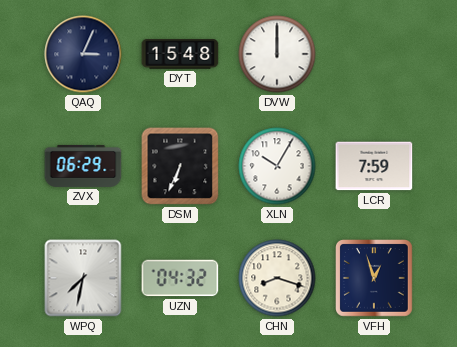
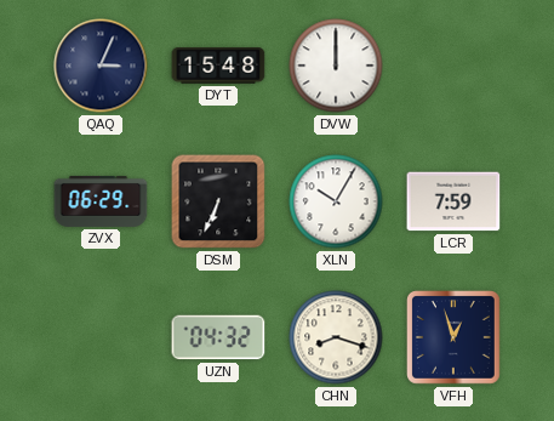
WPQ: 7:32 -> none
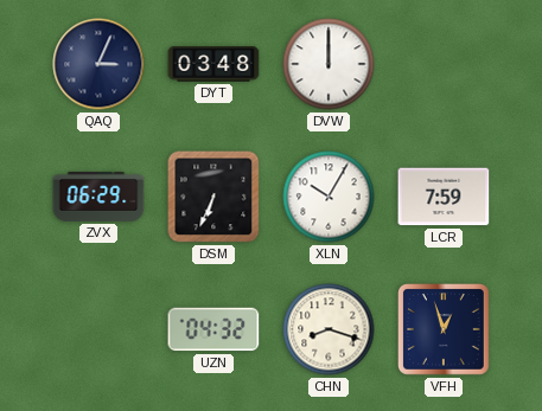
DYT: 15:48 -> 03:48
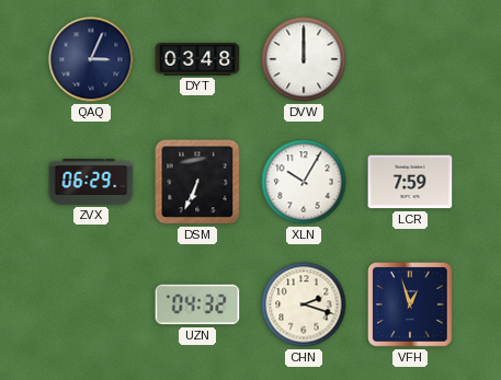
CHN: 8:18 -> 2:18
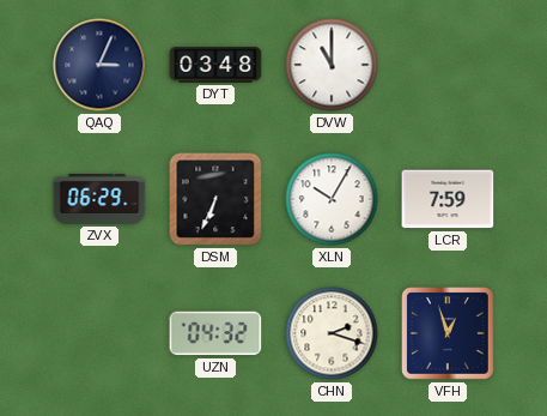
DVW: 12:00 -> 11:00
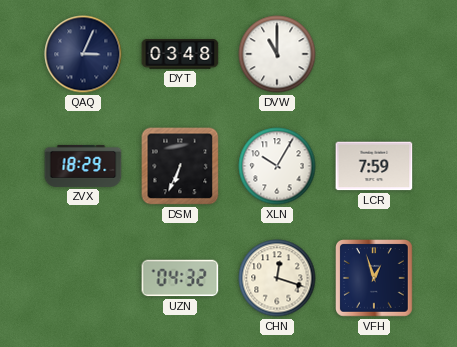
ZVX: 06:29 -> 18:29
CHN: 2:18 -> 12:18
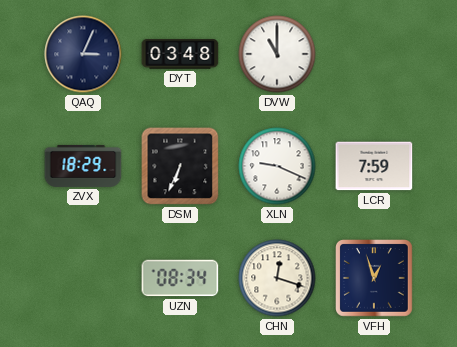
XLN: 10:05 -> 9:19
UZN: 04:32 -> 08:34
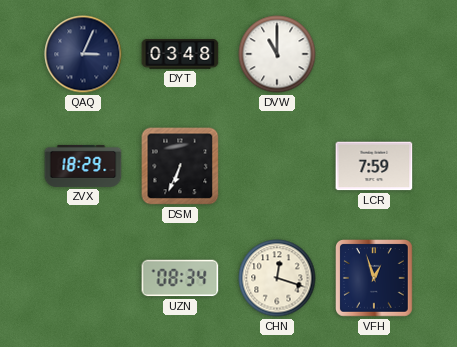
XLN: 9:19 -> none
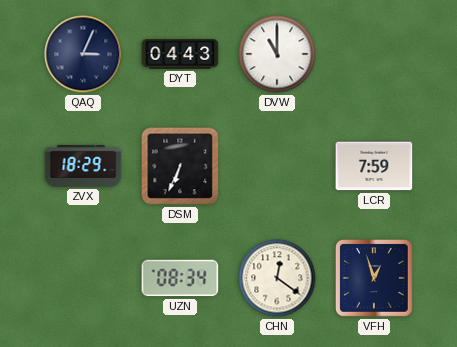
DYT: 03:48 -> 04:43
CHN: 12:18 -> 12:21
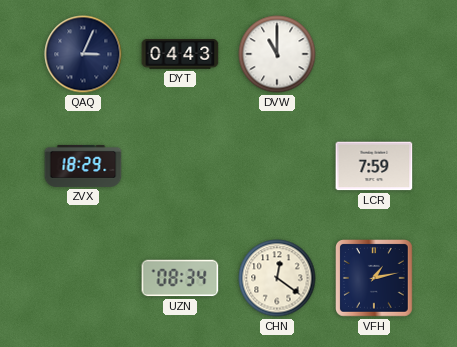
DSM: 6:34 -> none
VFH: 12:57 -> 1:13
